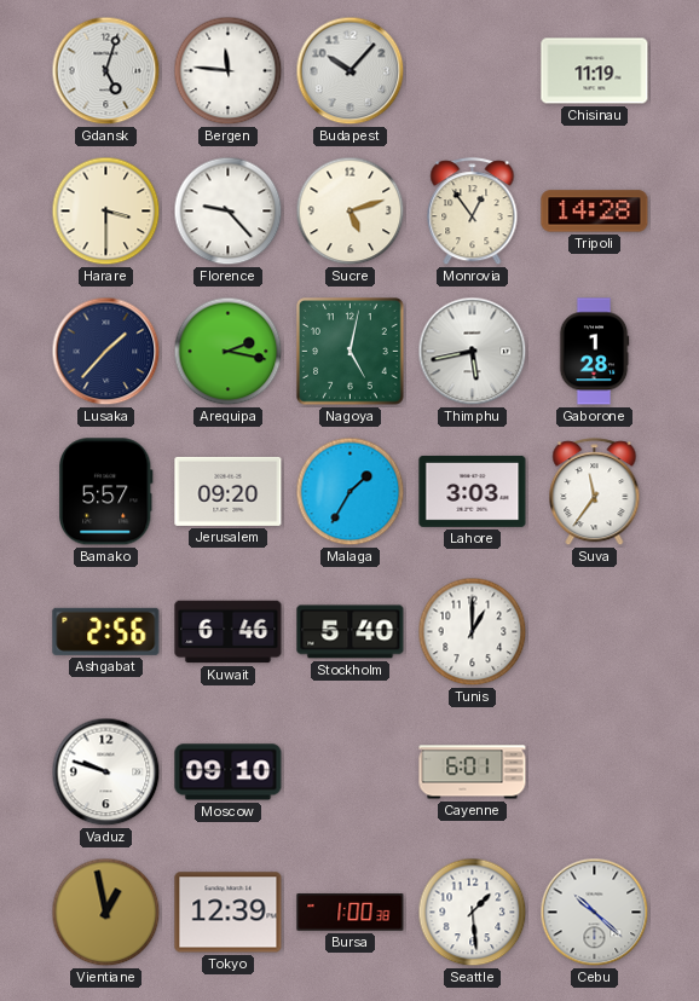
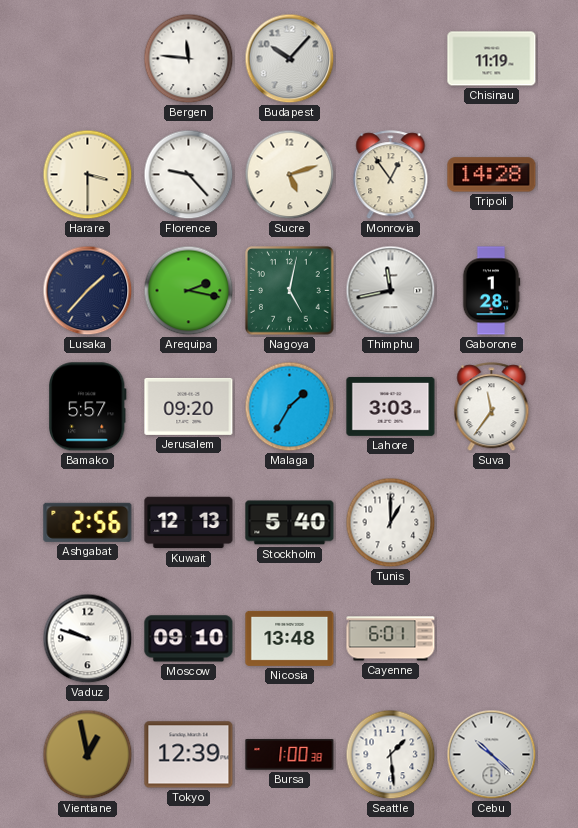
Gdansk: 5:03 -> none
Thimphu: 5:43 -> 11:43
Kuwait: 6:46 -> 12:13
Nicosia: none -> 13:48
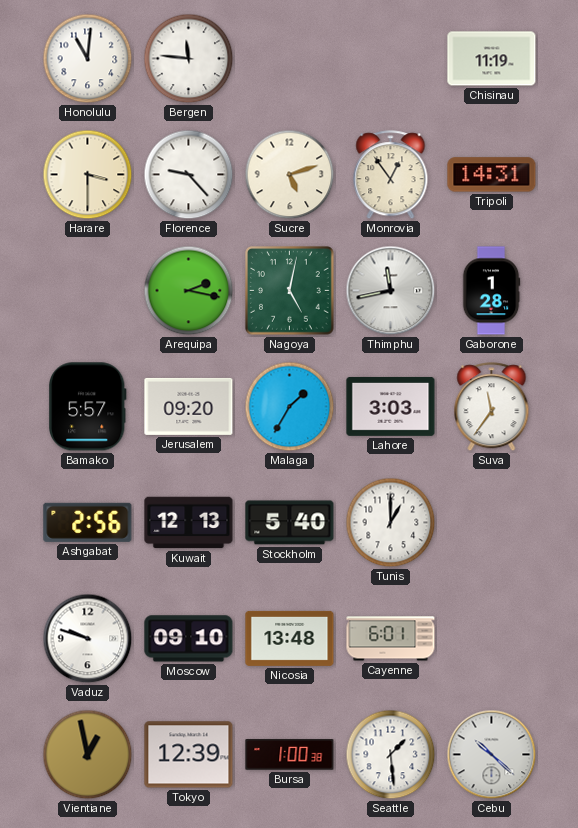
Honolulu: none -> 11:01
Budapest: 10:07 -> none
Tripoli: 14:28 -> 14:31
Lusaka: 1:37 -> none
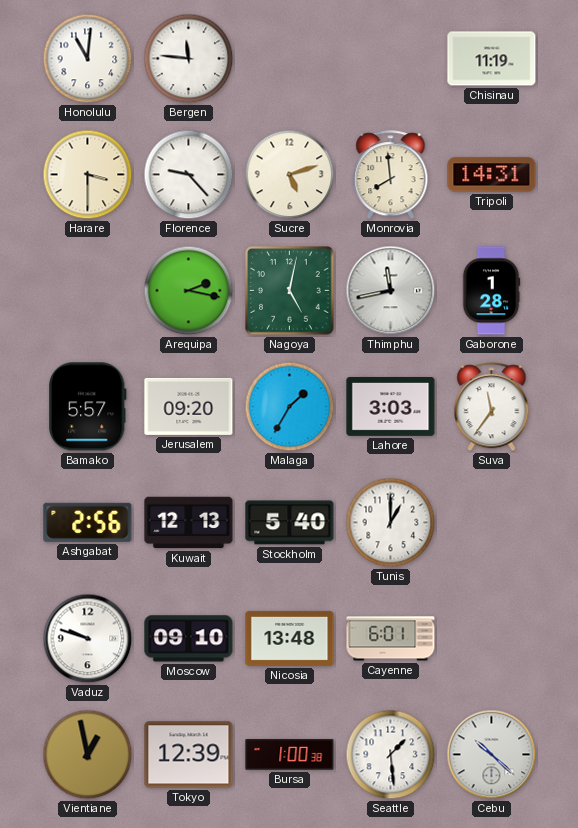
Monrovia: 12:54 -> 7:59
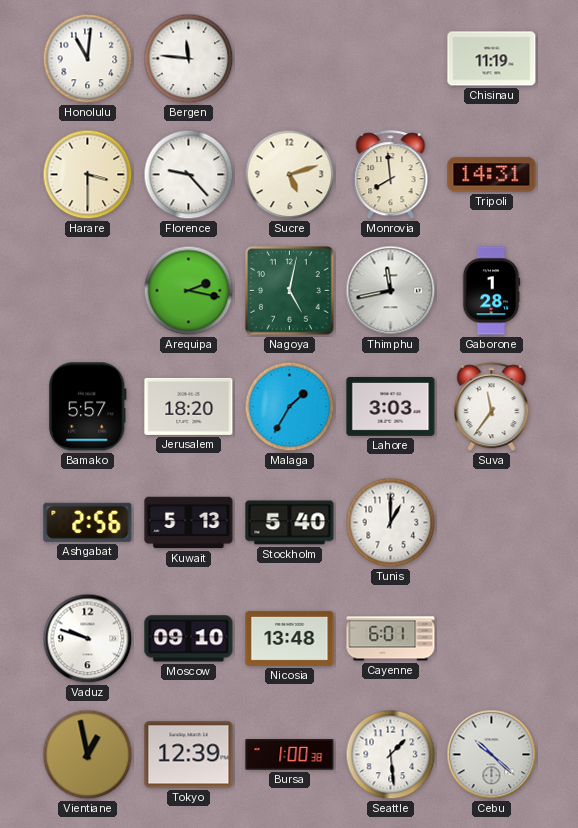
Jerusalem: 09:20 -> 18:20
Kuwait: 12:13 -> 5:13
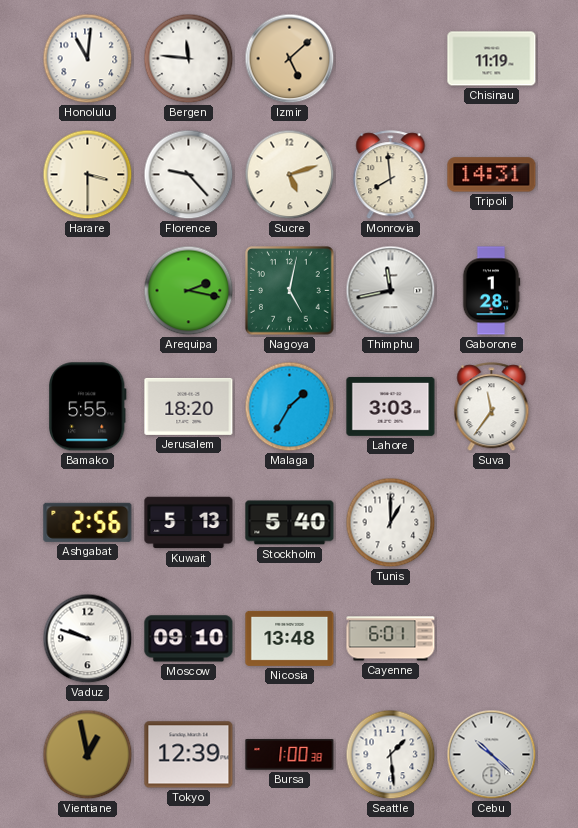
Izmir: none -> 5:08
Bamako: 5:57 -> 5:55
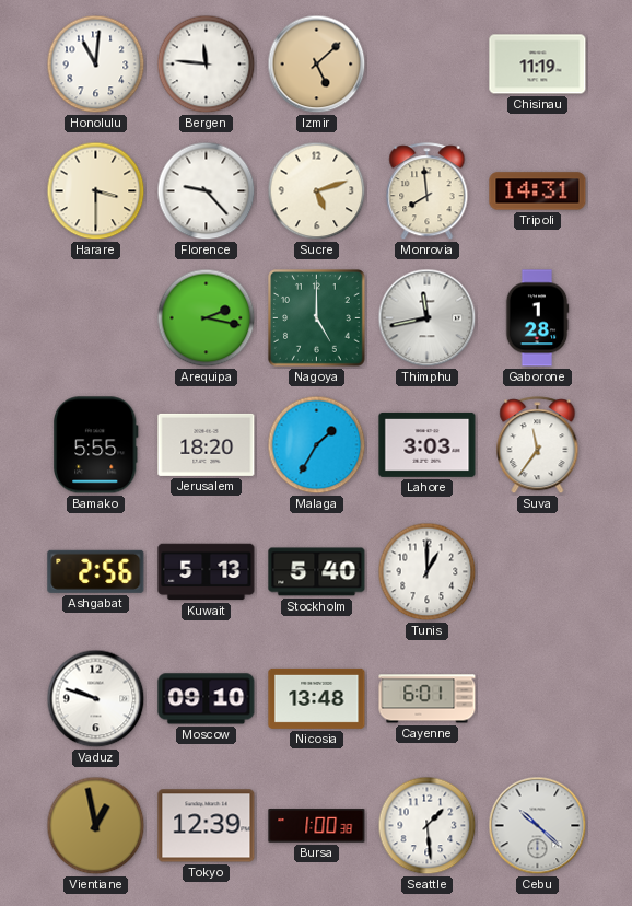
Nagoya: 5:02 -> 5:00
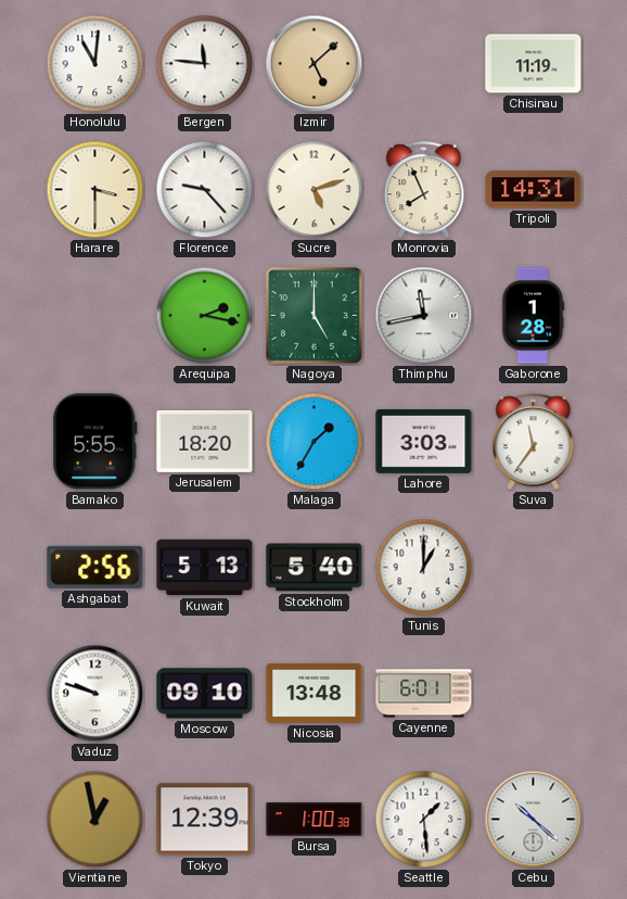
Monrovia: 7:59 -> 7:56
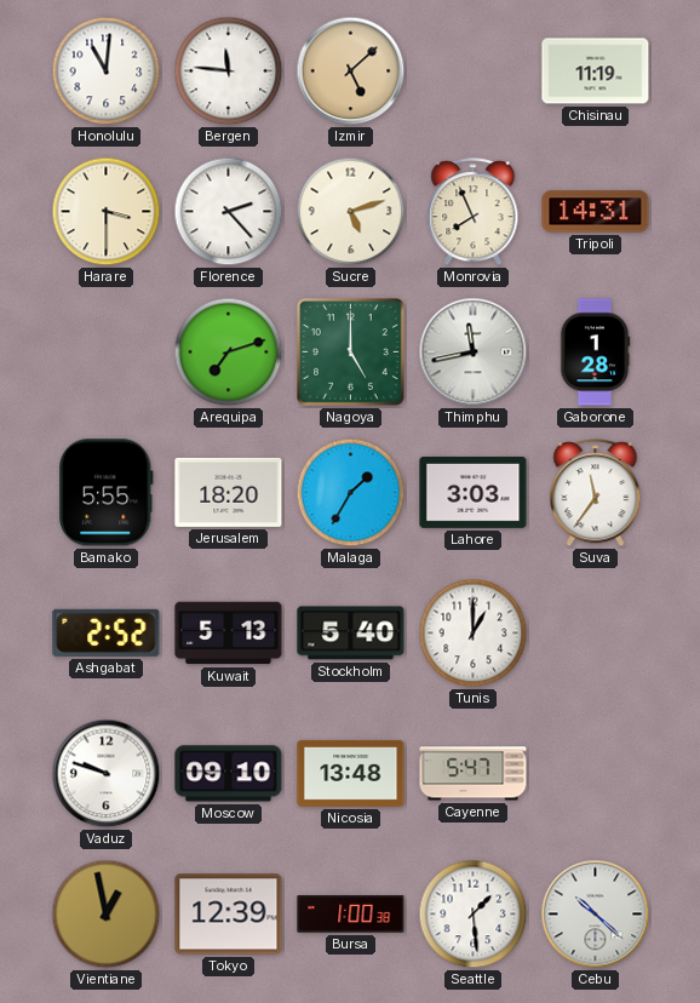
Florence: 9:23 -> 2:23
Arequipa: 2:17 -> 7:12
Ashgabat: 2:56 -> 2:52
Cayenne: 6:01 -> 5:47
